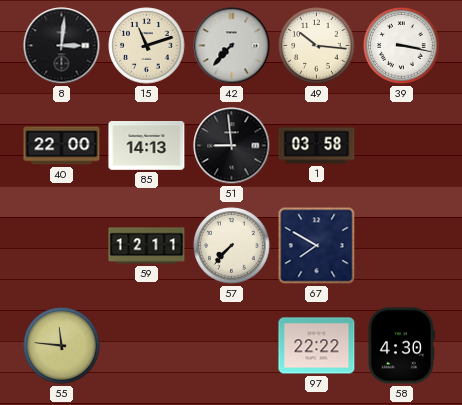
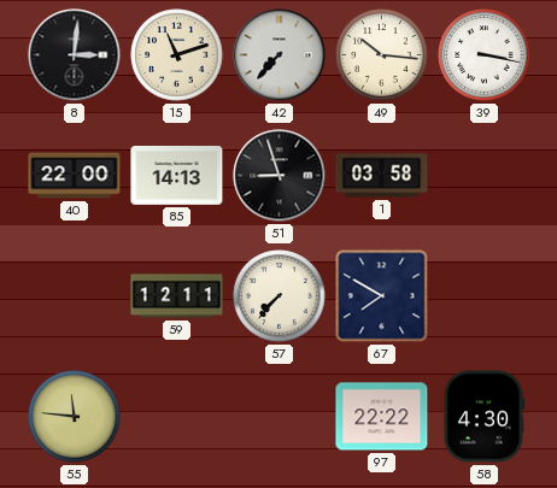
51: 8:59 -> 8:57
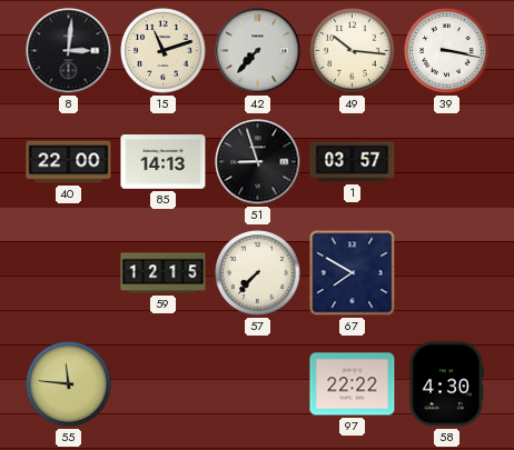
1: 03:58 -> 03:57
59: 12:11 -> 12:15
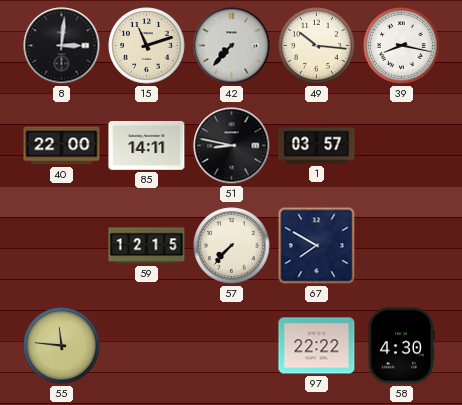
39: 3:17 -> 8:17
85: 14:13 -> 14:11
51: 8:57 -> 8:47
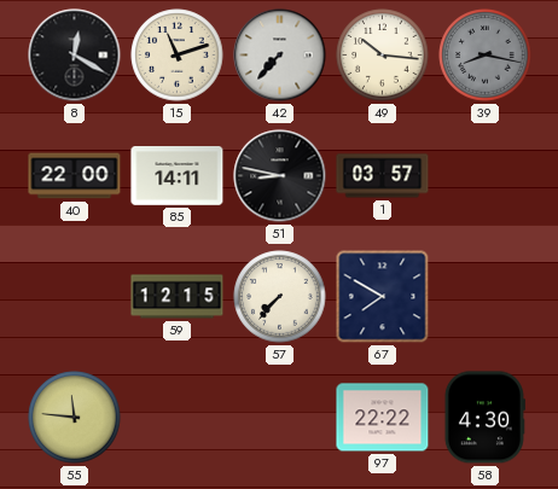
8: 3:01 -> 12:20
39 dial: white -> grey
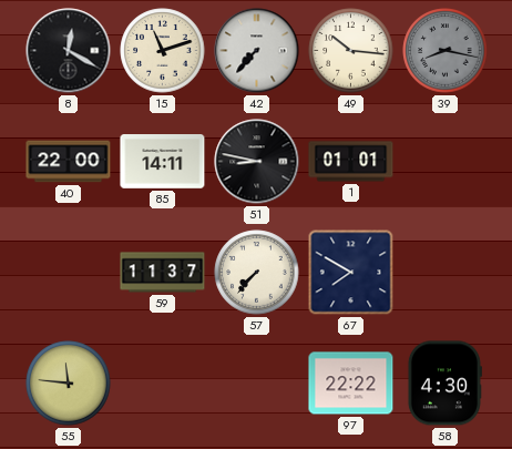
1: 03:57 -> 01:01
59: 12:15 -> 11:37
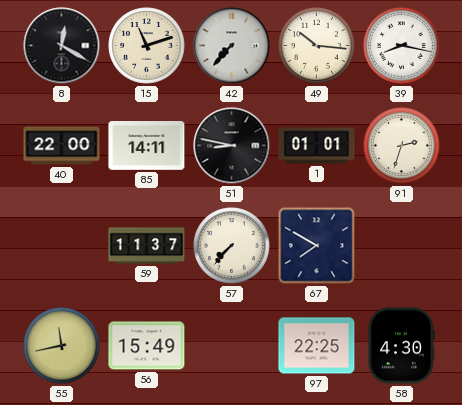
39 dial: grey -> white
91: none -> 2:33
55: 11:46 -> 11:43
56: none -> 15:49
97: 22:22 -> 22:25
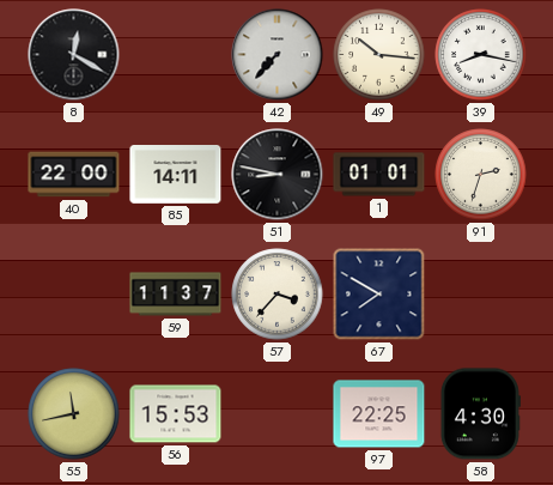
15: 11:12 -> none
57: 7:37 -> 3:37
56: 15:49 -> 15:53
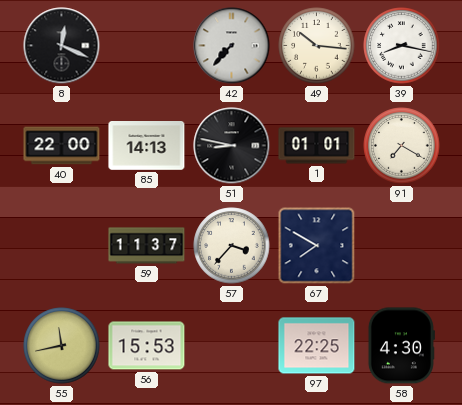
8: 12:20 -> 12:19
85: 14:11 -> 14:13
91: 2:33 -> 7:20
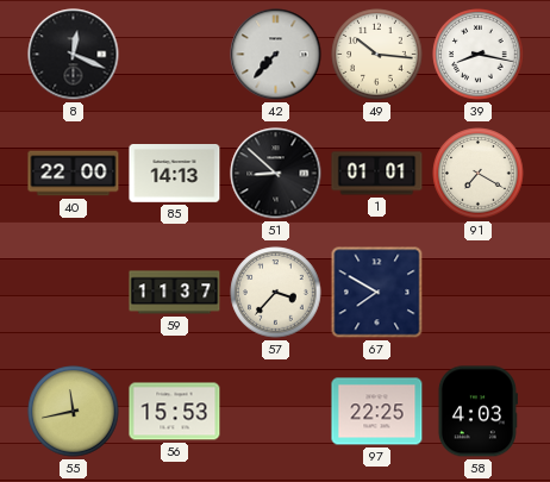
51: 8:47 -> 8:52
58: 4:30 -> 4:03
